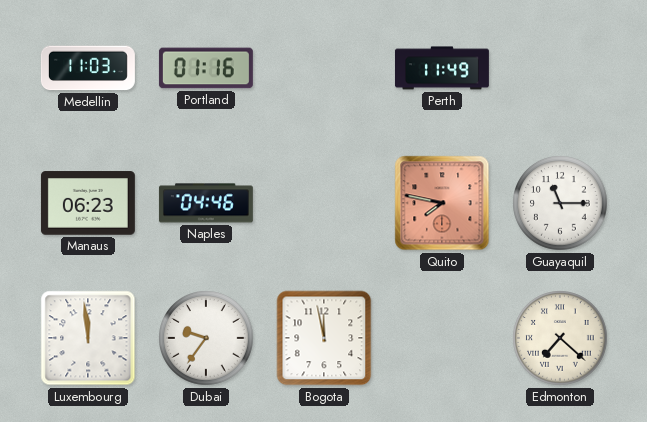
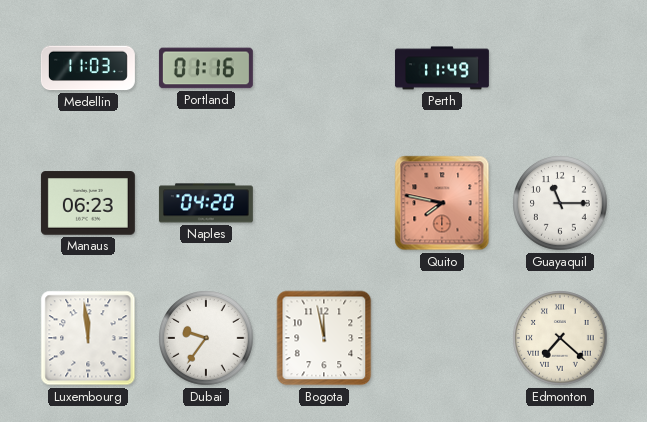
Naples: 04:46 -> 04:20
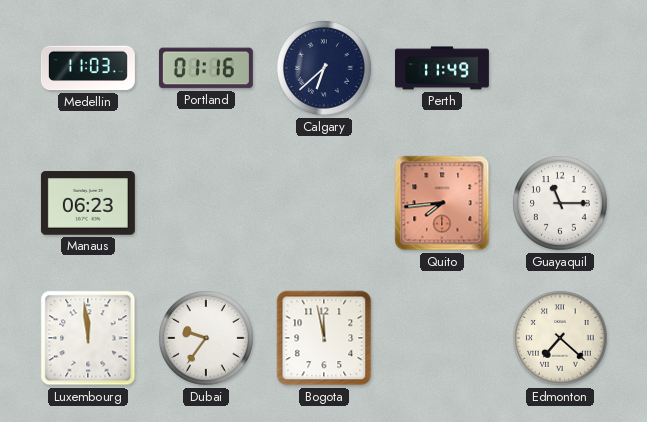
Calgary: none -> 6:38
Naples: 04:20 -> none
Quito: 7:47 -> 7:44
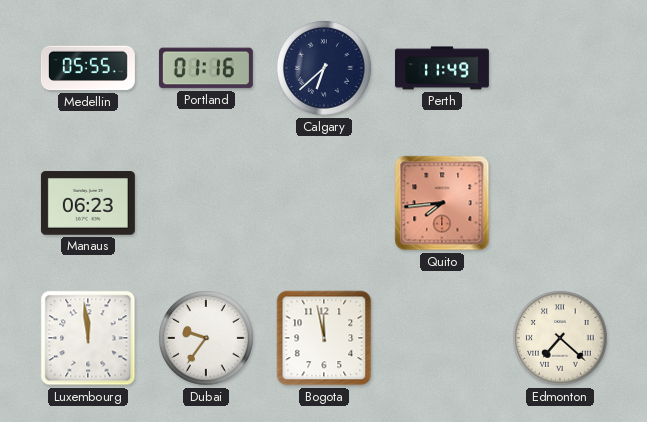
Medellin: 11:03 -> 05:55
Guayaquil: 11:15 -> none
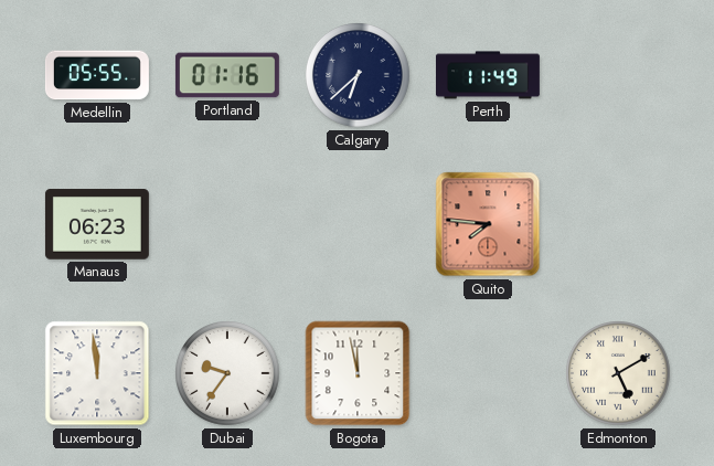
Quito: 7:44 -> 7:46
Edmonton: 7:22 -> 5:10
